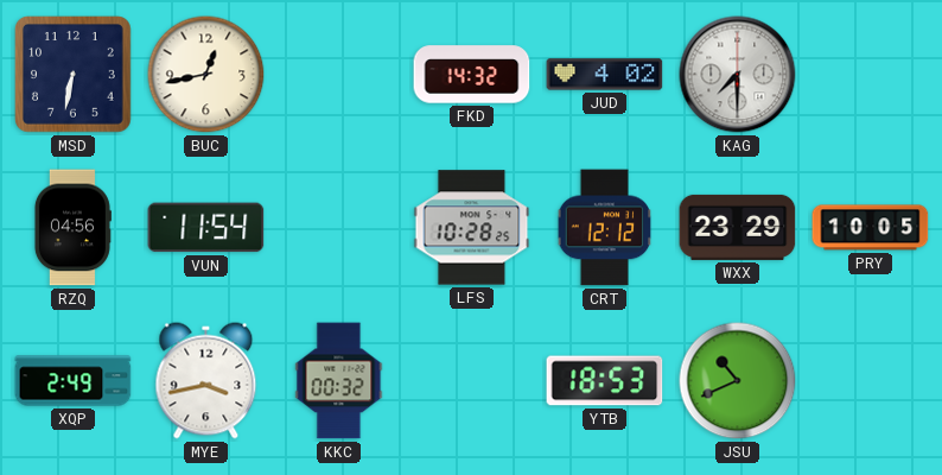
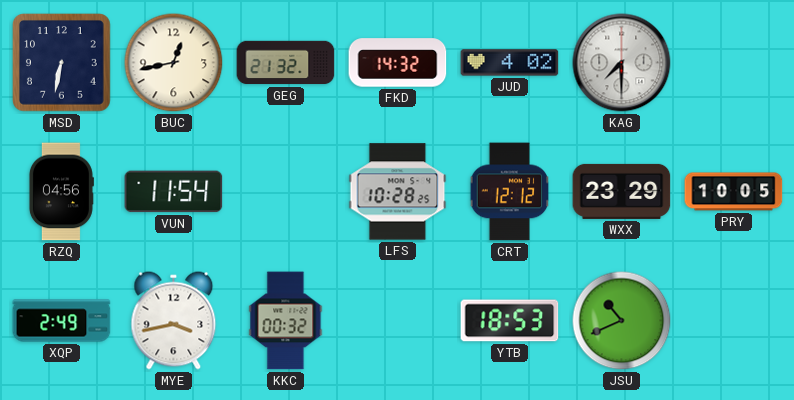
GEG: none -> 21:32
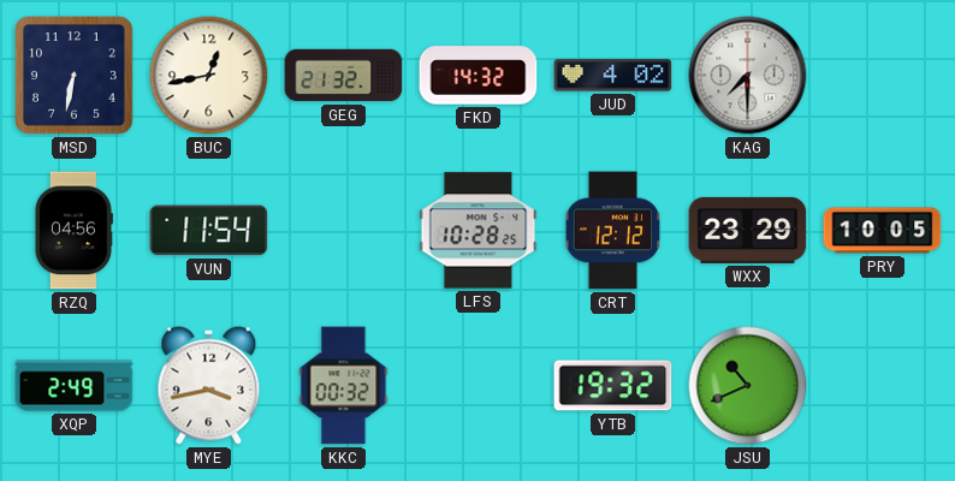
YTB: 18:53 -> 19:32
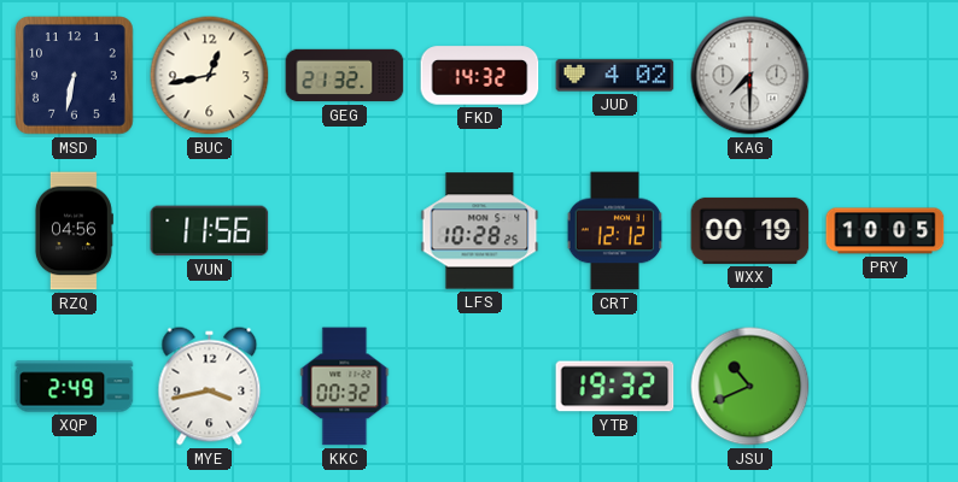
VUN: 11:54 -> 11:56
WXX: 23:29 -> 00:19
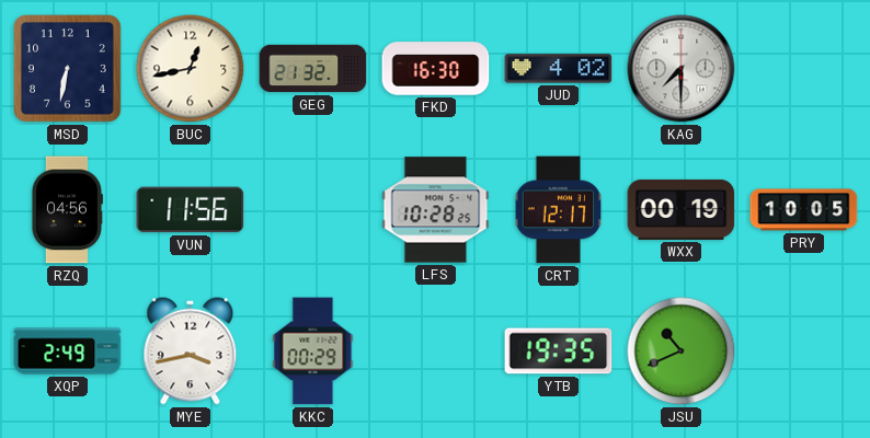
FKD: 14:32 -> 16:30
CRT: 12:12 -> 12:17
KKC: 00:32 -> 00:29
YTB: 19:32 -> 19:35
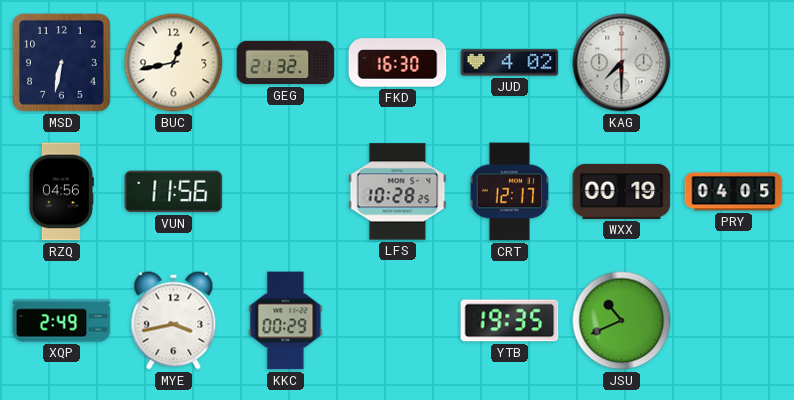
PRY: 10:05 -> 04:05
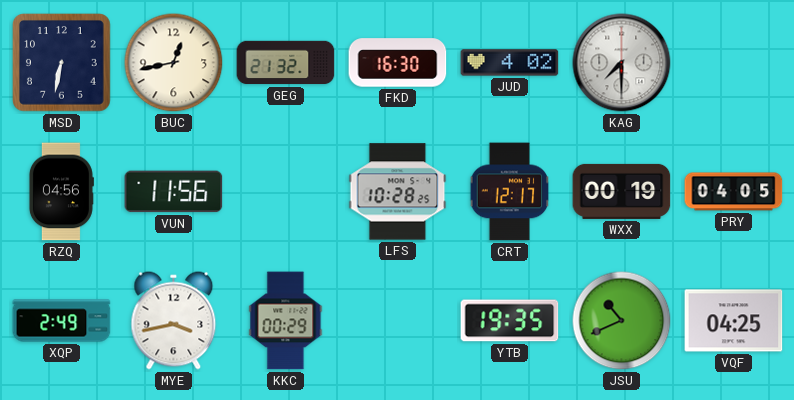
VQF: none -> 04:25
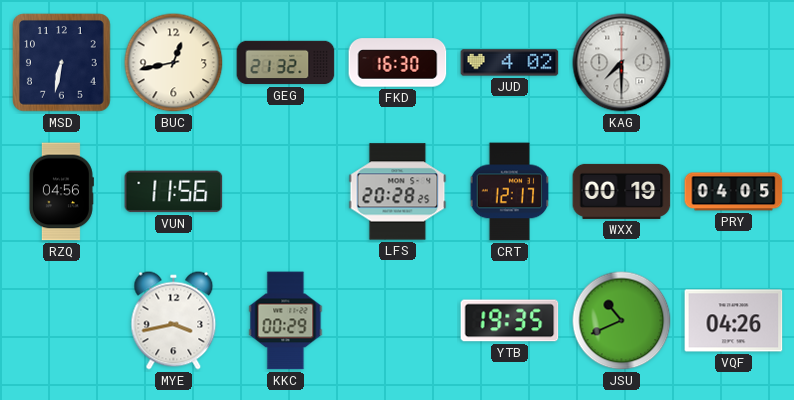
LFS: 10:28 -> 20:28
XQP: 2:49 -> none
VQF: 04:25 -> 04:26
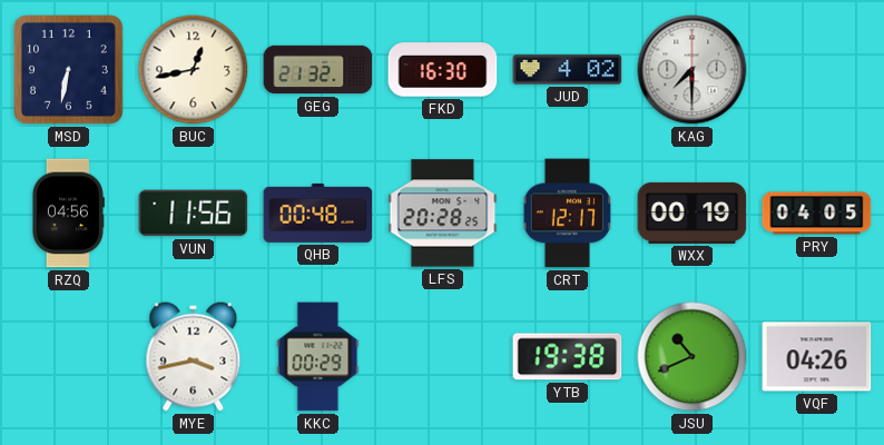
QHB: none -> 00:48
YTB: 19:35 -> 19:38
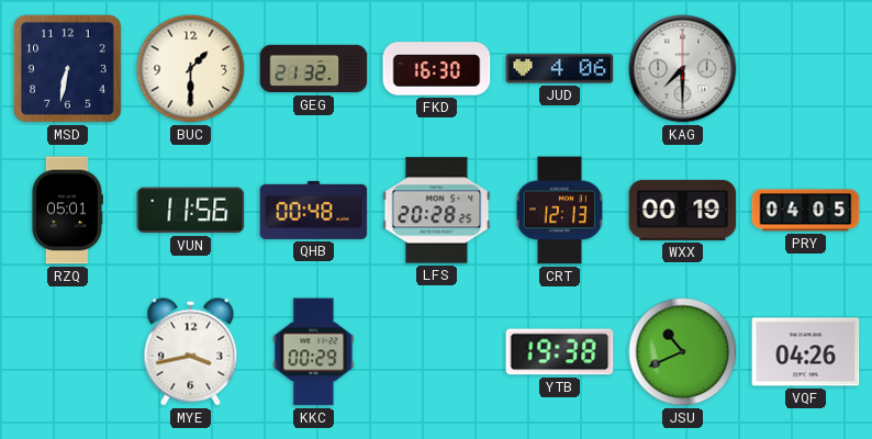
BUC: 12:43 -> 1:30
JUD: 4:02 -> 4:06
RZQ: 04:56 -> 05:01
CRT: 12:17 -> 12:13
